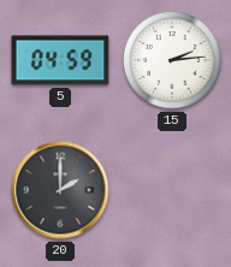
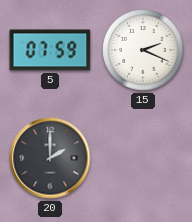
5: 04:59 -> 07:59
15: 2:14 -> 2:19
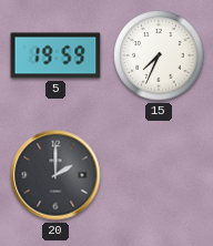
5: 07:59 -> 19:59
15: 2:19 -> 7:34
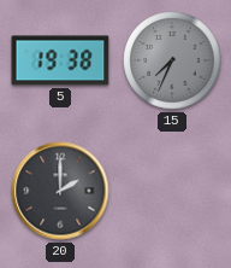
5: 19:59 -> 19:38
15 dial: white -> grey
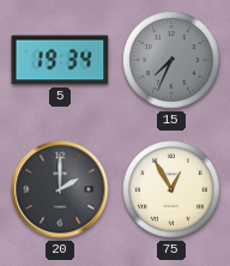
5: 19:38 -> 19:34
75: none -> 12:55
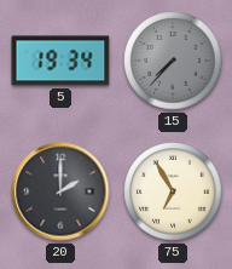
15: 7:34 -> 7:37
75: 12:55 -> 6:55
